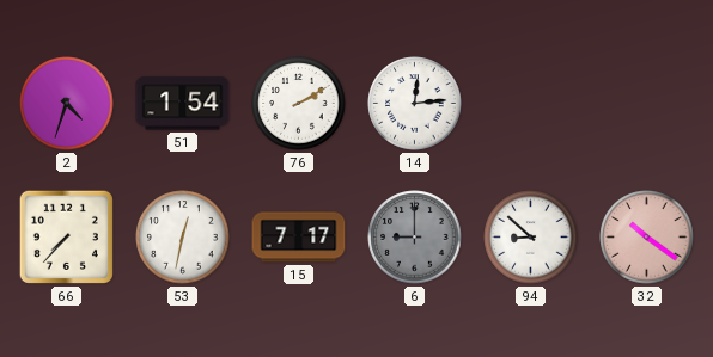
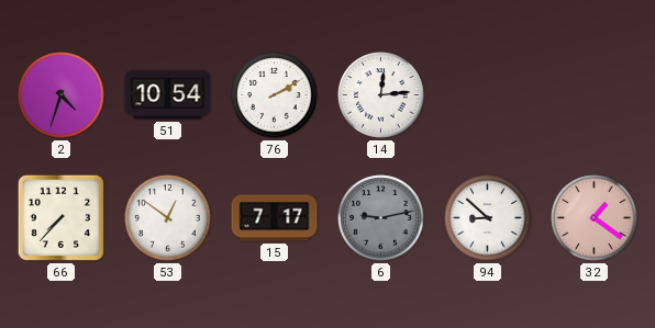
51: 1:54 -> 10:54
53: 12:32 -> 12:51
6: 9:00 -> 9:13
32: 10:21 -> 1:21
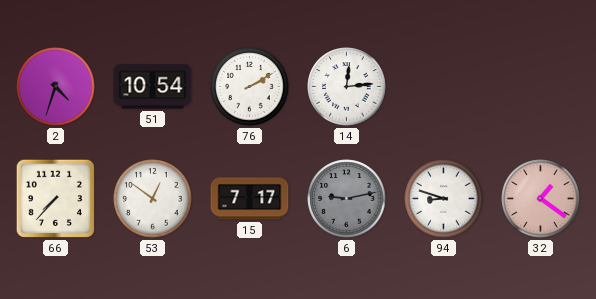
94: 8:52 -> 8:48
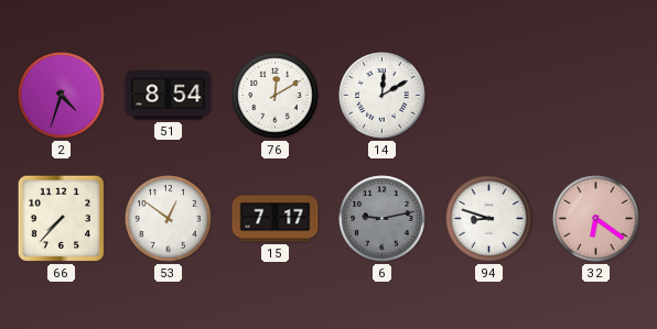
51: 10:54 -> 8:54
76: 2:10 -> 12:10
14: 12:14 -> 12:10
32: 1:21 -> 6:21
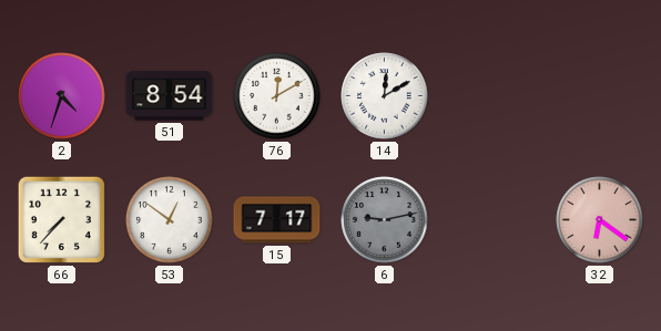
94: 8:48 -> none
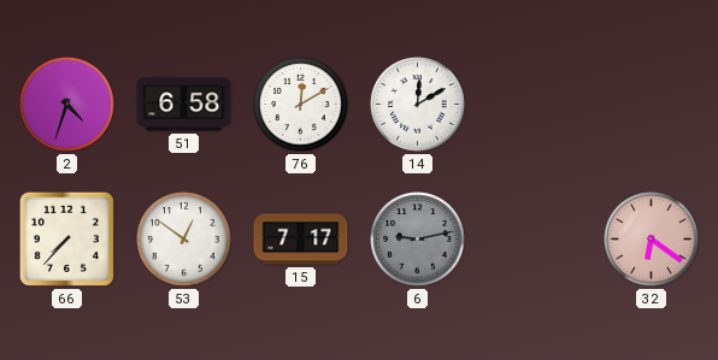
51: 8:54 -> 6:58
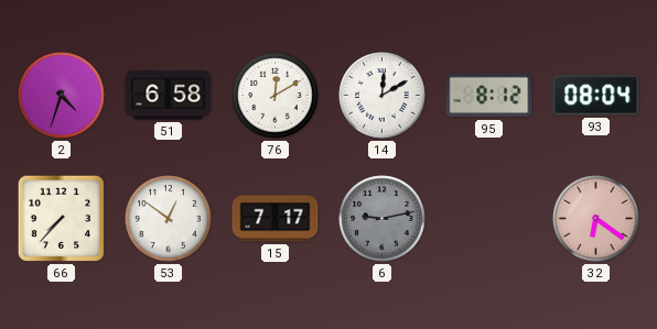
95: none -> 8:12
93: none -> 08:04
